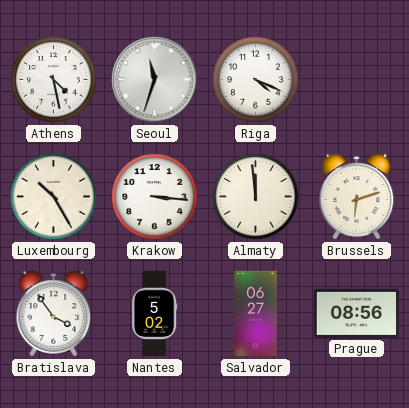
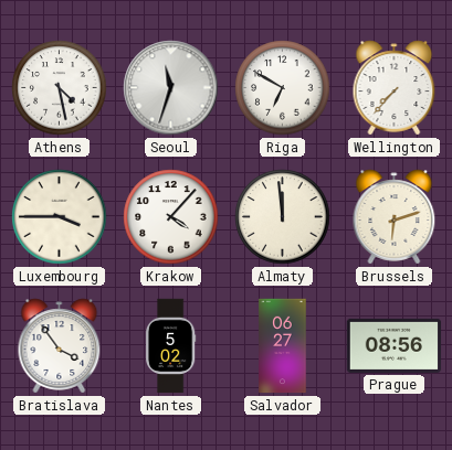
Riga: 4:19 -> 6:50
Wellington: none -> 7:37
Luxembourg: 10:25 -> 3:45
Krakow: 3:16 -> 4:07
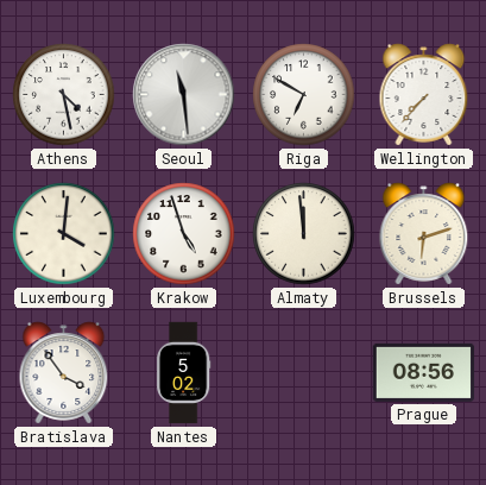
Seoul: 11:33 -> 11:29
Luxembourg: 3:45 -> 4:01
Krakow: 4:07 -> 4:57
Salvador: 06:27 -> none
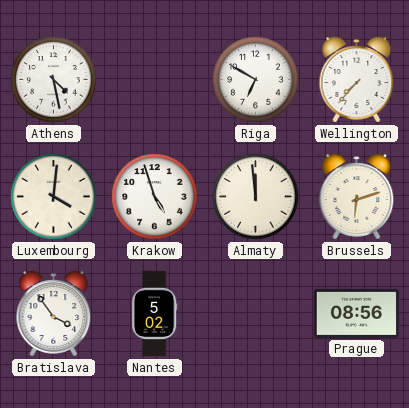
Seoul: 11:29 -> none
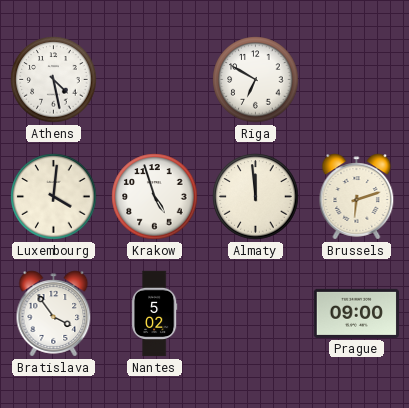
Wellington: 7:37 -> none
Prague: 08:56 -> 09:00
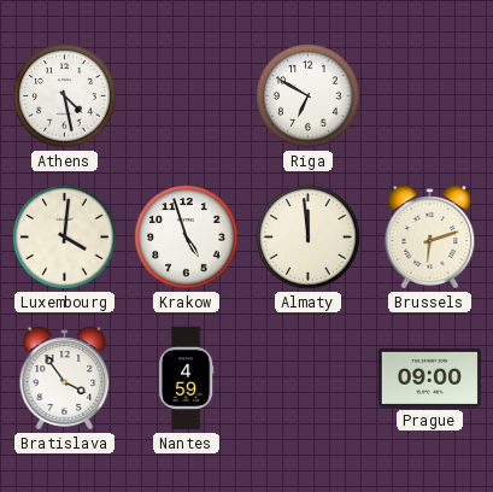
Nantes: 5:02 -> 4:59
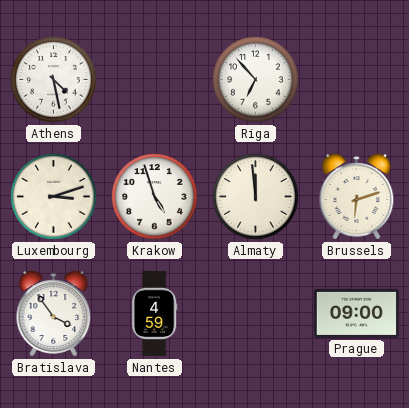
Riga: 6:50 -> 6:53
Luxembourg: 4:01 -> 3:12
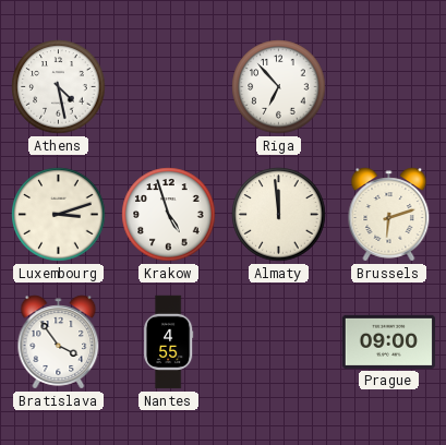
Nantes: 4:59 -> 4:55
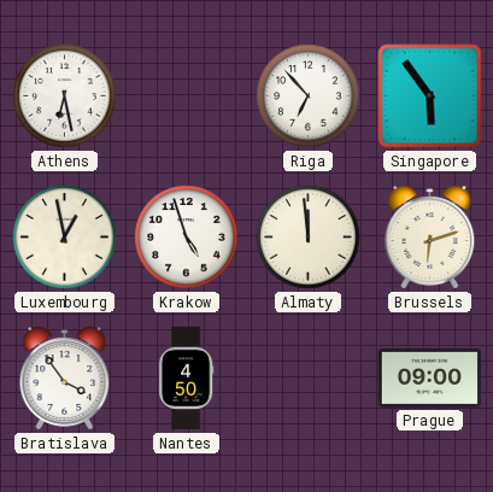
Athens: 4:28 -> 6:28
Singapore: none -> 5:54
Luxembourg: 3:12 -> 12:58
Nantes: 4:55 -> 4:50
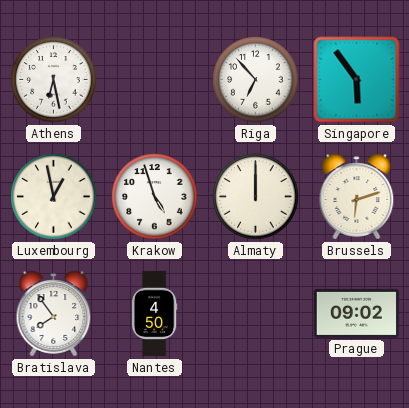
Almaty: 11:59 -> 12:00
Bratislava: 3:54 -> 7:54
Prague: 09:00 -> 09:02
